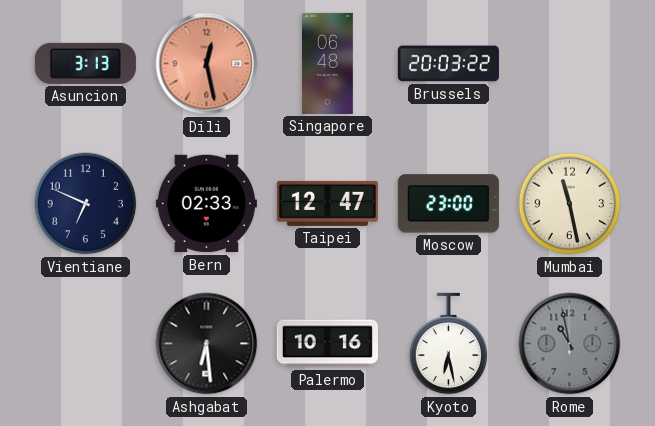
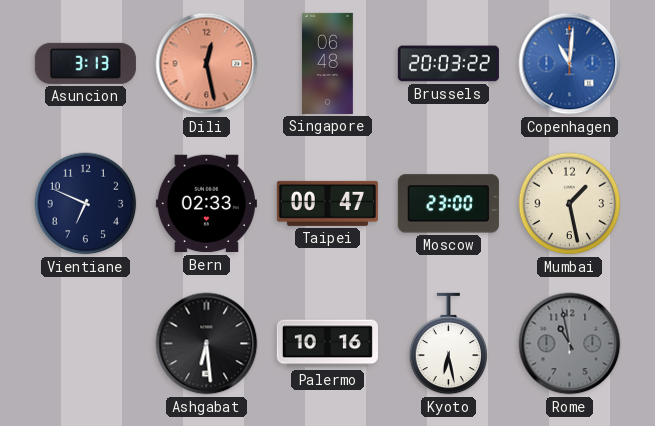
Copenhagen: none -> 11:01
Taipei: 12:47 -> 00:47
Mumbai: 11:28 -> 1:28
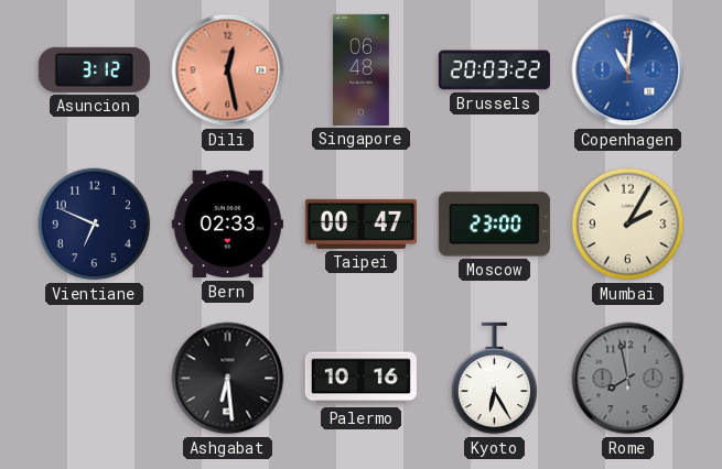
Asuncion: 3:13 -> 3:12
Mumbai: 1:28 -> 2:05
Kyoto: 6:28 -> 6:25
Rome: 10:58 -> 7:58
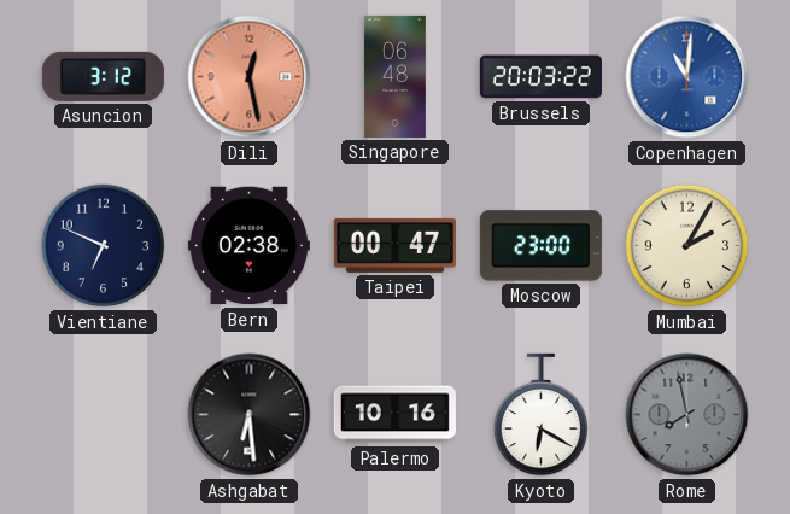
Bern: 02:33 -> 02:38
Kyoto: 6:25 -> 6:20
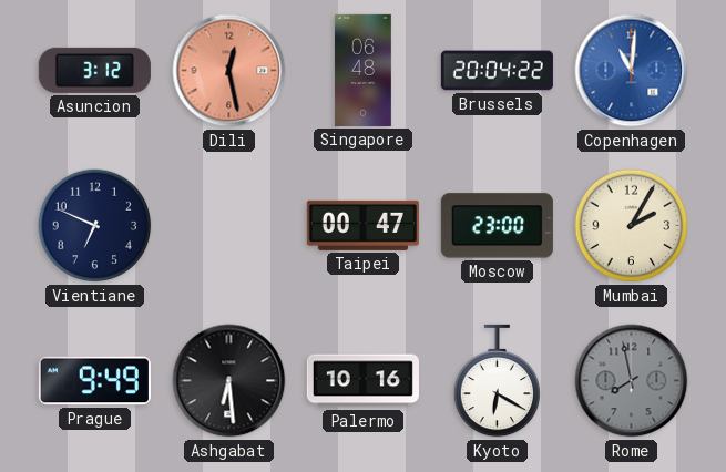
Brussels: 20:03 -> 20:04
Bern: 02:38 -> none
Prague: none -> 9:49
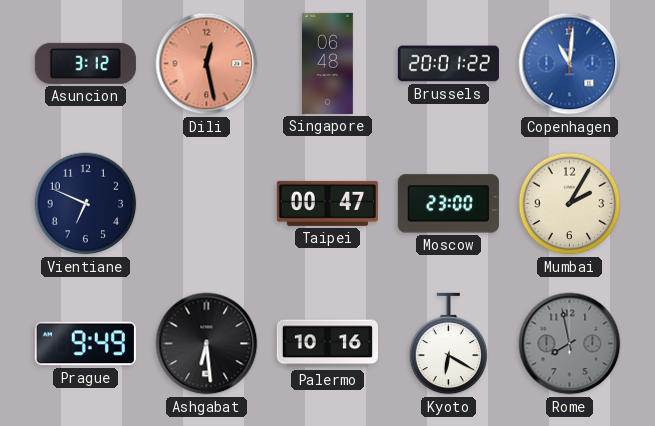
Brussels: 20:04 -> 20:01
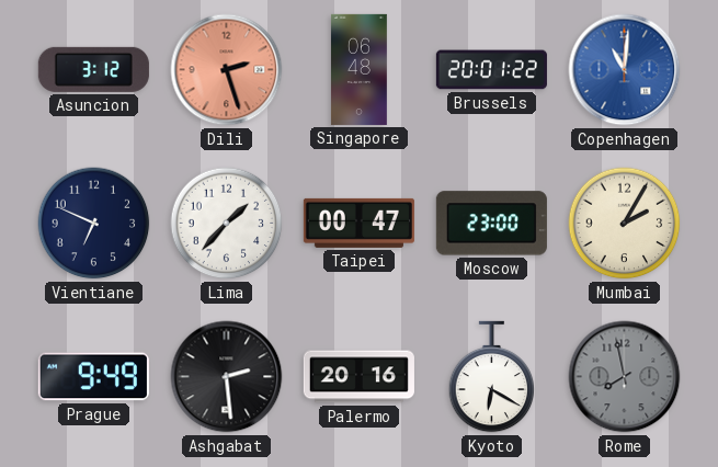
Dili: 12:28 -> 2:27
Lima: none -> 1:37
Ashgabat: 6:29 -> 2:29
Palermo: 10:16 -> 20:16
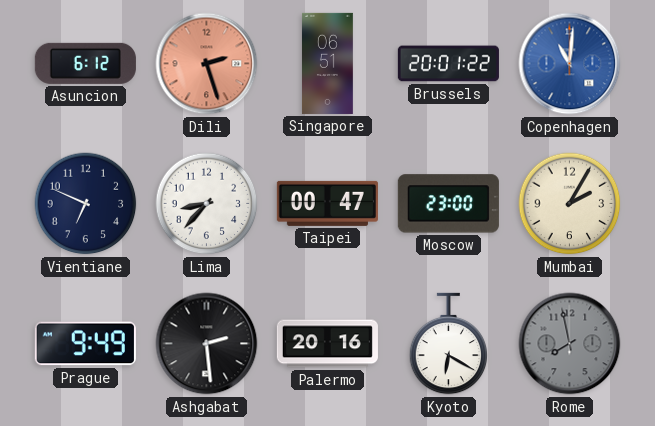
Asuncion: 3:12 -> 6:12
Singapore: 06:48 -> 06:51
Lima: 1:37 -> 8:37
